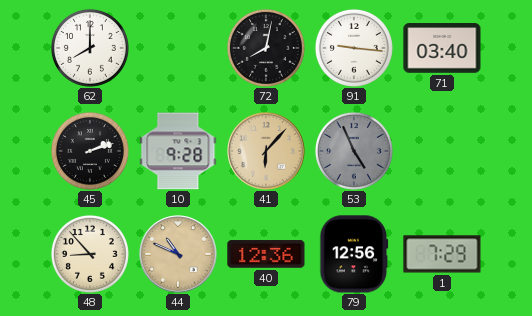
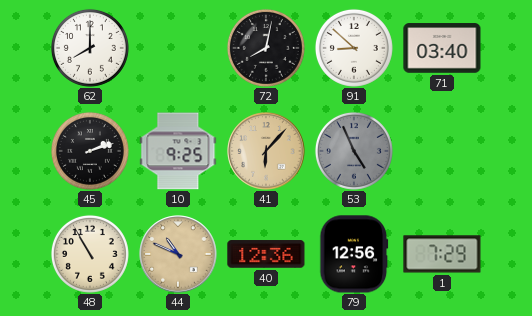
91: 9:16 -> 8:52
10: 9:28 -> 9:25
48: 8:53 -> 10:55
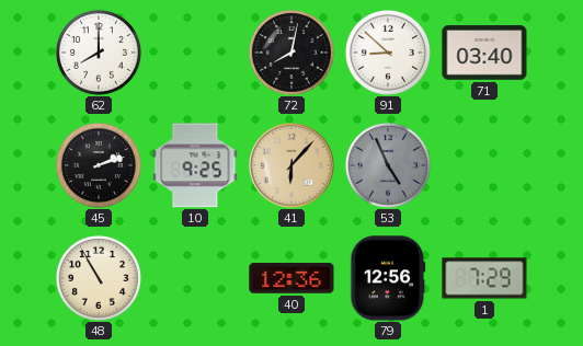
44: 10:49 -> none
